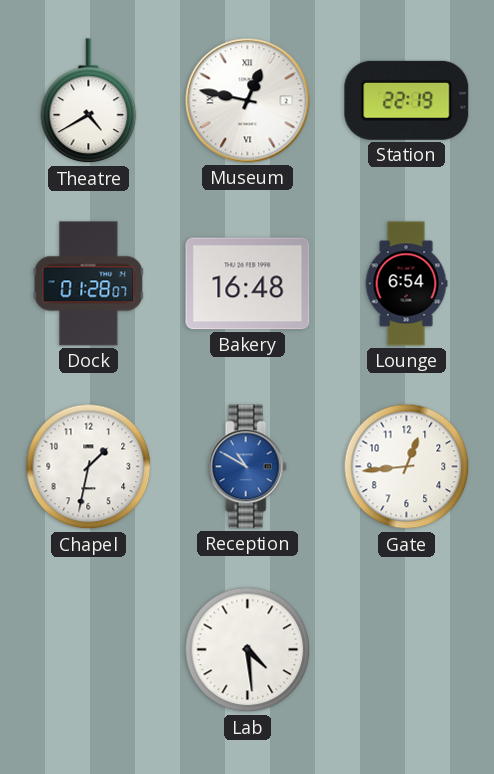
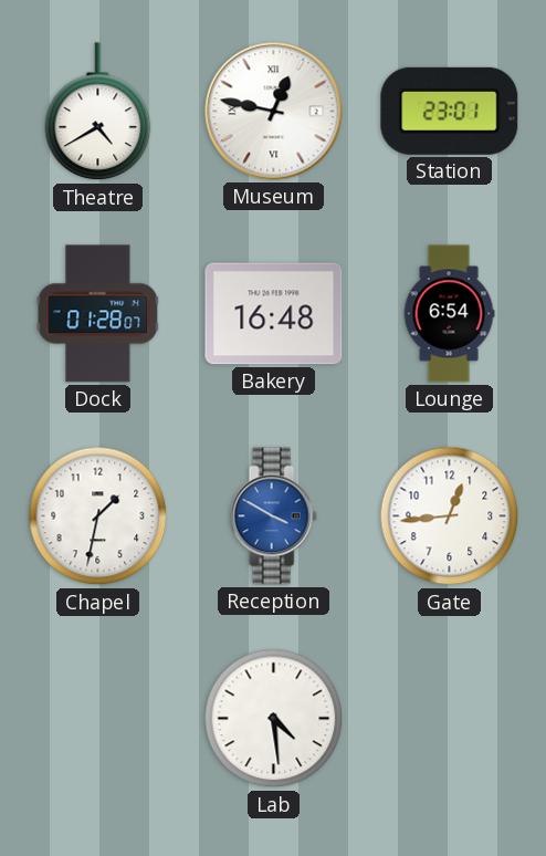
Station: 22:19 -> 23:01
Reception: 10:50 -> 3:50
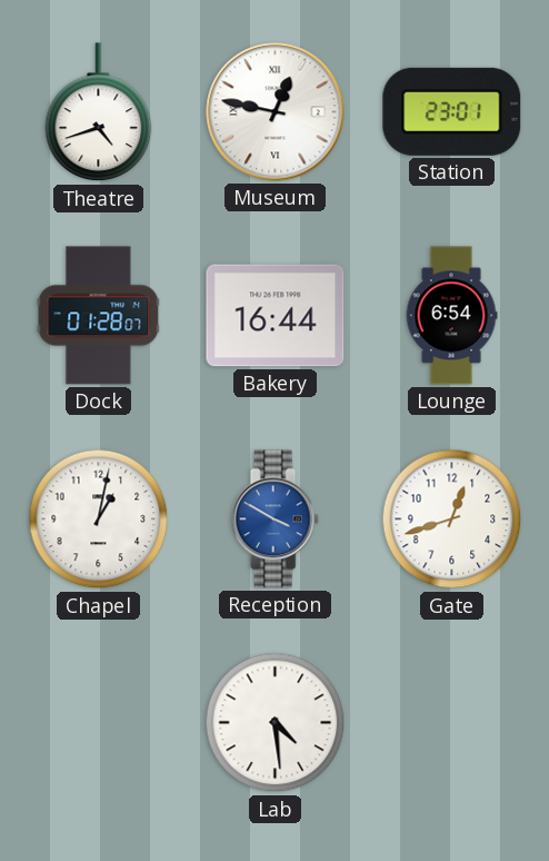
Theatre: 4:40 -> 4:42
Bakery: 16:48 -> 16:44
Chapel: 1:32 -> 1:02
Gate: 12:44 -> 12:42
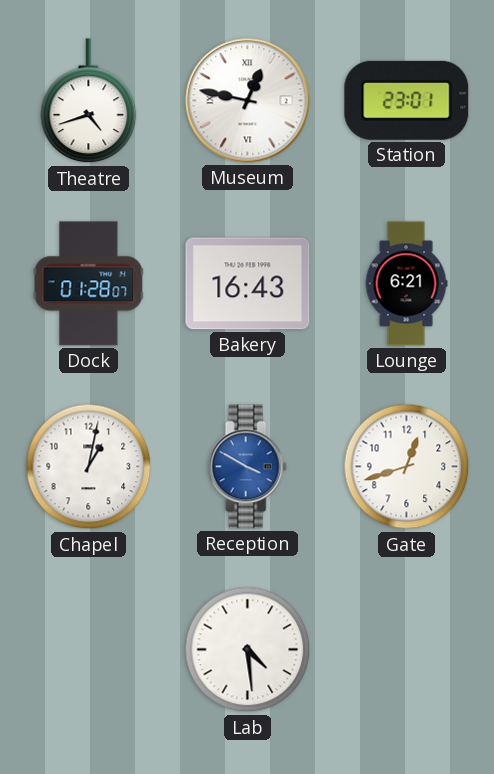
Bakery: 16:44 -> 16:43
Lounge: 6:54 -> 6:21
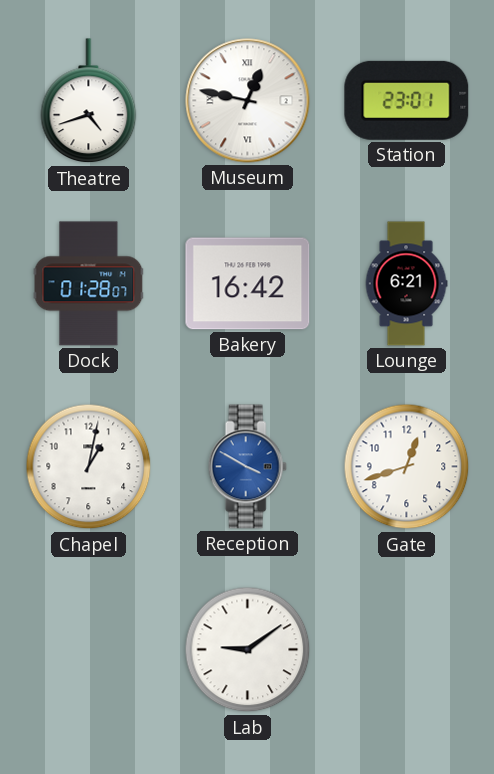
Bakery: 16:43 -> 16:42
Lab: 4:29 -> 9:09
